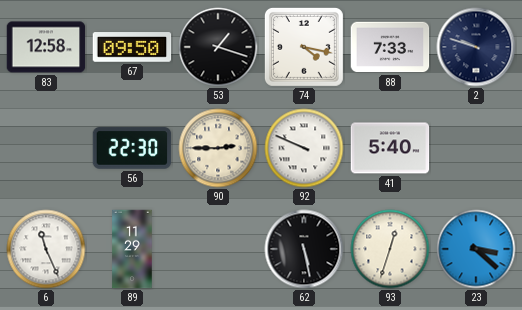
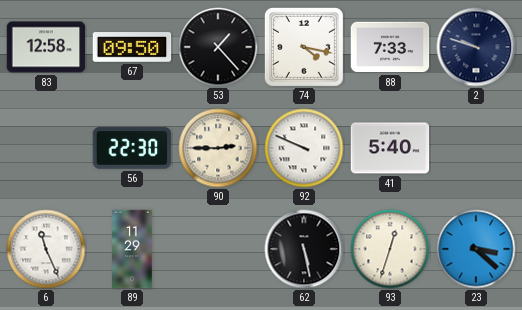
53: 1:18 -> 1:23
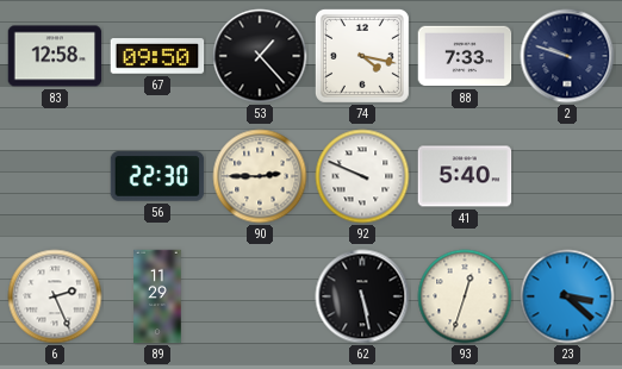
6: 11:26 -> 2:26
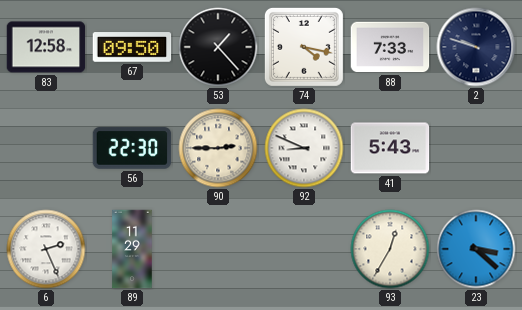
92: 9:49 -> 8:49
41: 5:40 -> 5:43
62: 5:28 -> none
93: 12:33 -> 12:35
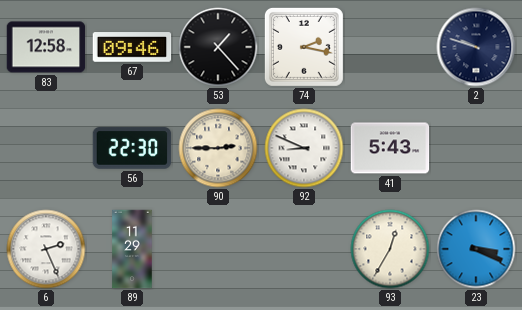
67: 09:50 -> 09:46
74: 4:17 -> 2:17
88: 7:33 -> none
23: 3:22 -> 3:19
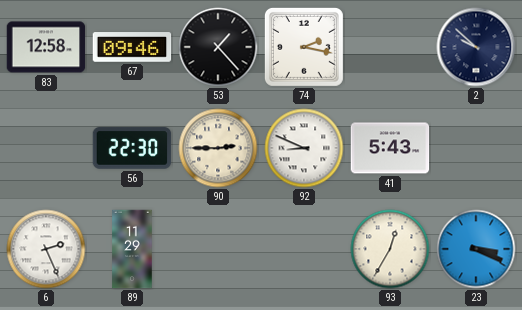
2: 9:48 -> 9:52
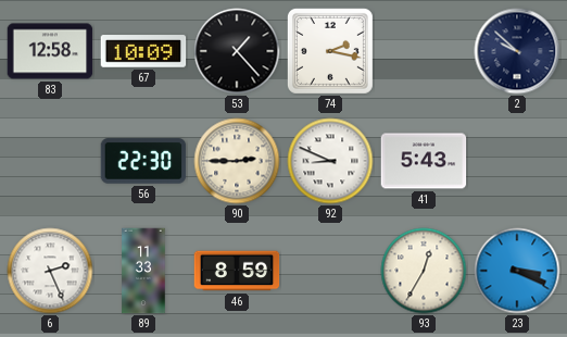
67: 09:46 -> 10:09
89: 11:29 -> 11:33
46: none -> 8:59
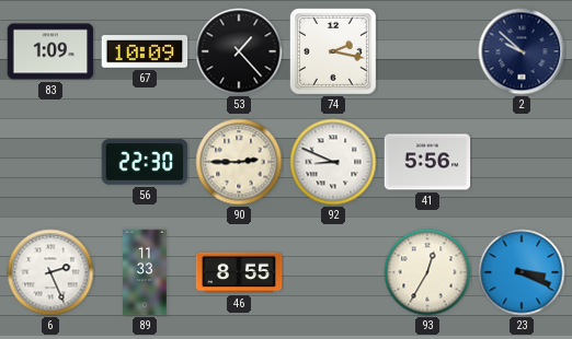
83: 12:58 -> 1:09
41: 5:43 -> 5:56
46: 8:59 -> 8:55
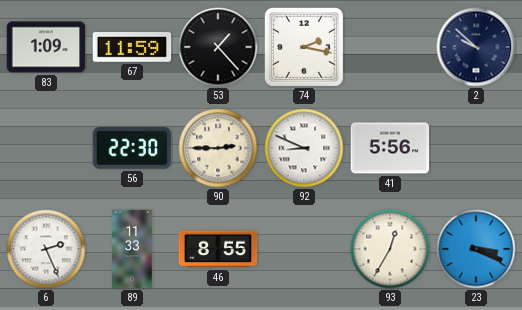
67: 10:09 -> 11:59
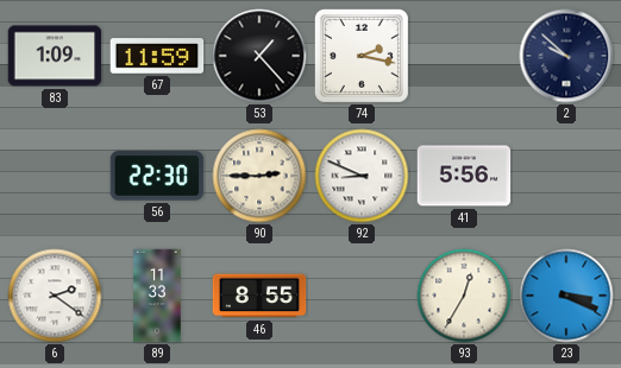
6: 2:26 -> 2:21
